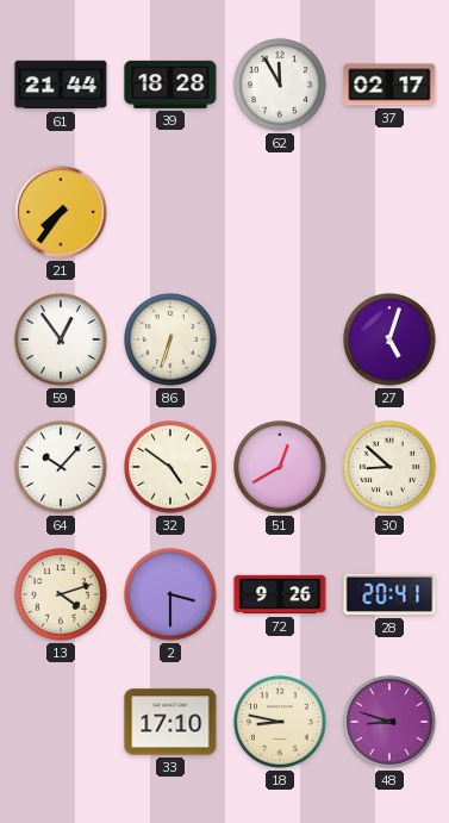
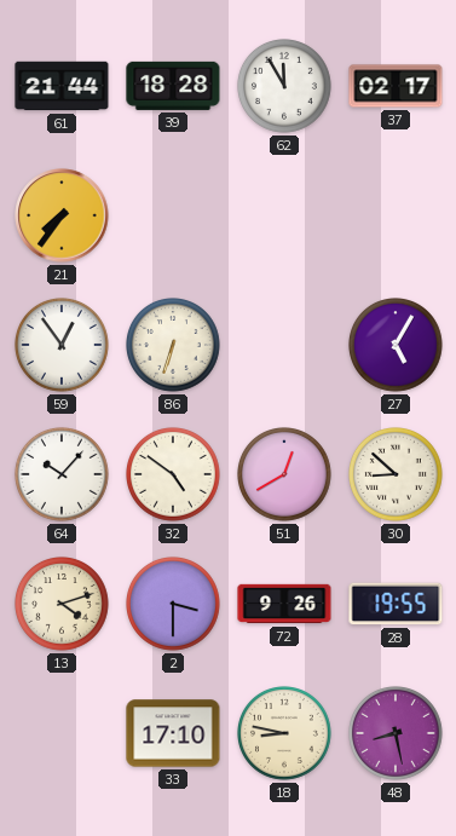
27: 5:03 -> 5:05
28: 20:41 -> 19:55
48: 8:48 -> 8:28
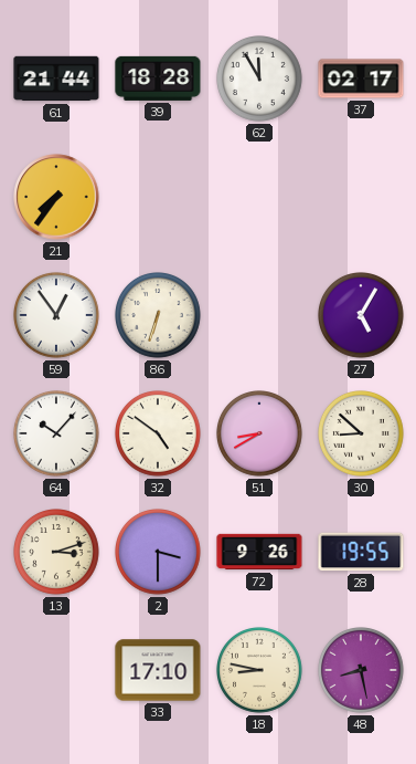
51: 12:40 -> 8:40
13: 4:12 -> 3:12
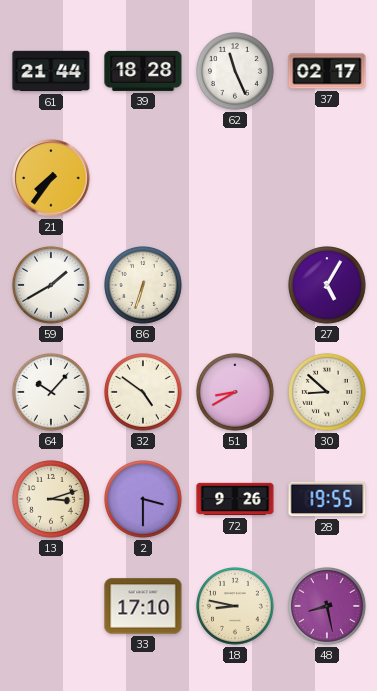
62: 11:55 -> 11:26
59: 12:54 -> 1:40
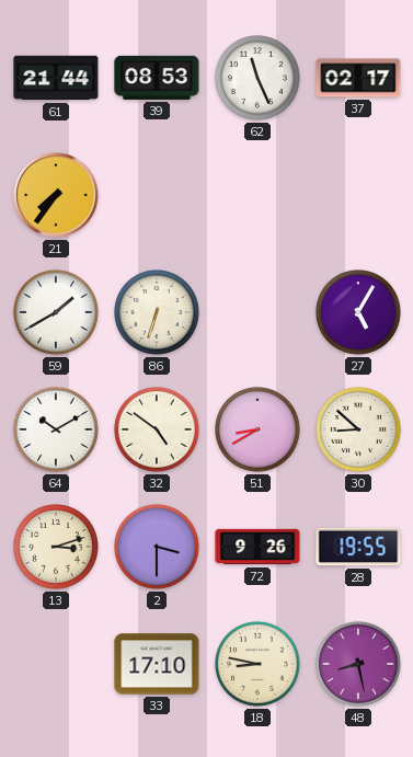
39: 18:28 -> 08:53
64: 10:07 -> 10:10
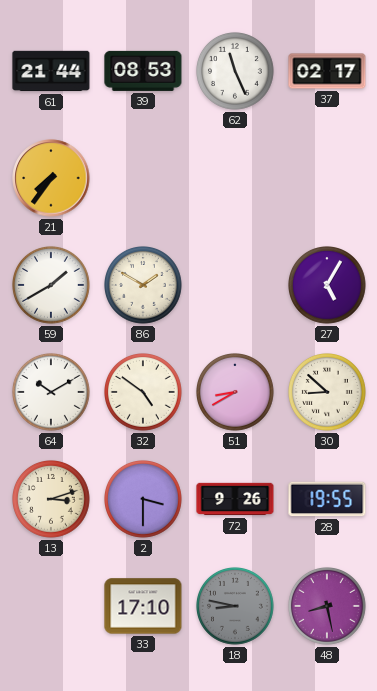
86: 6:33 -> 1:50
18 dial: cream -> grey
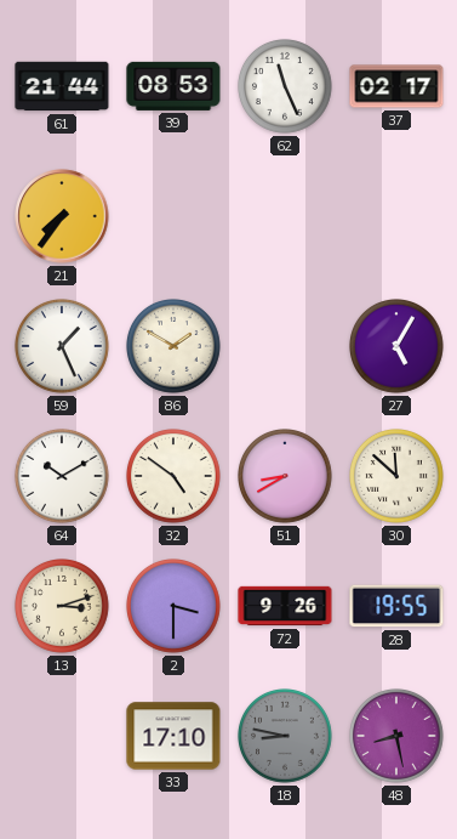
59: 1:40 -> 1:26
30: 8:52 -> 11:52
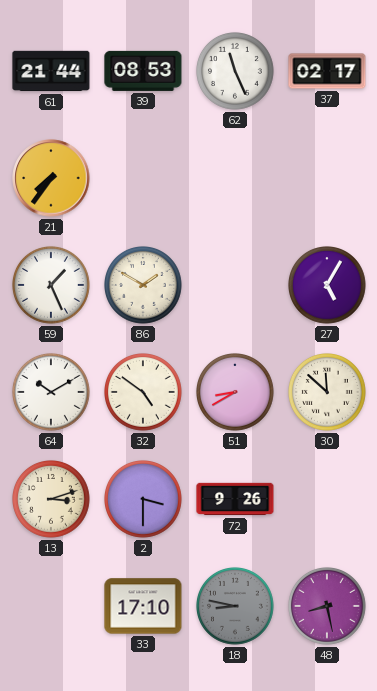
28: 19:55 -> none
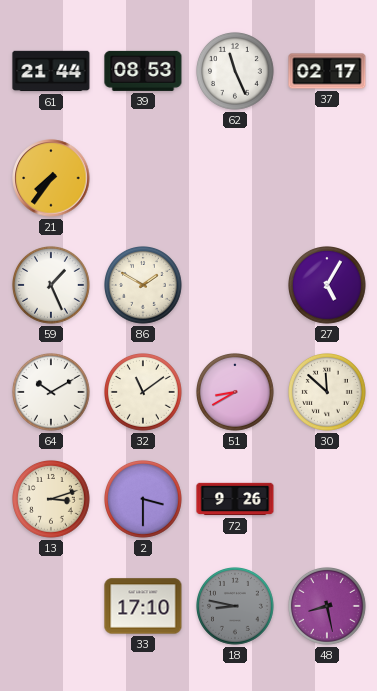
32: 4:51 -> 11:09
